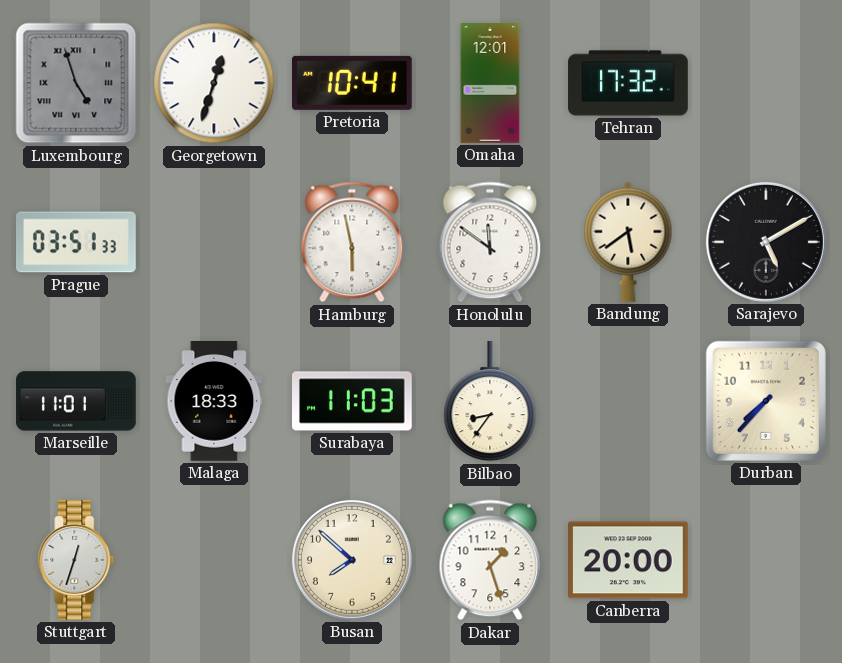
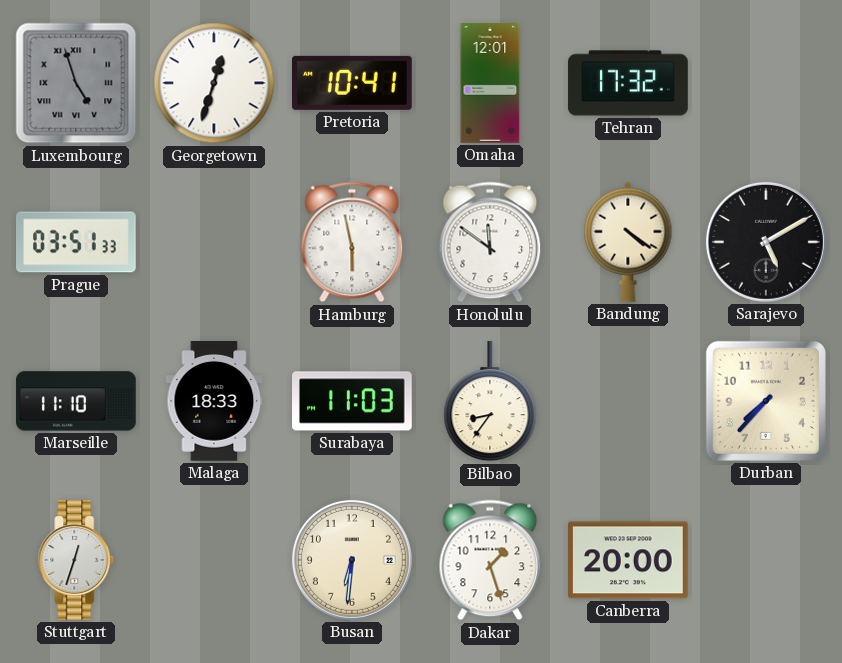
Bandung: 5:39 -> 4:21
Marseille: 11:01 -> 11:10
Busan: 7:52 -> 6:31
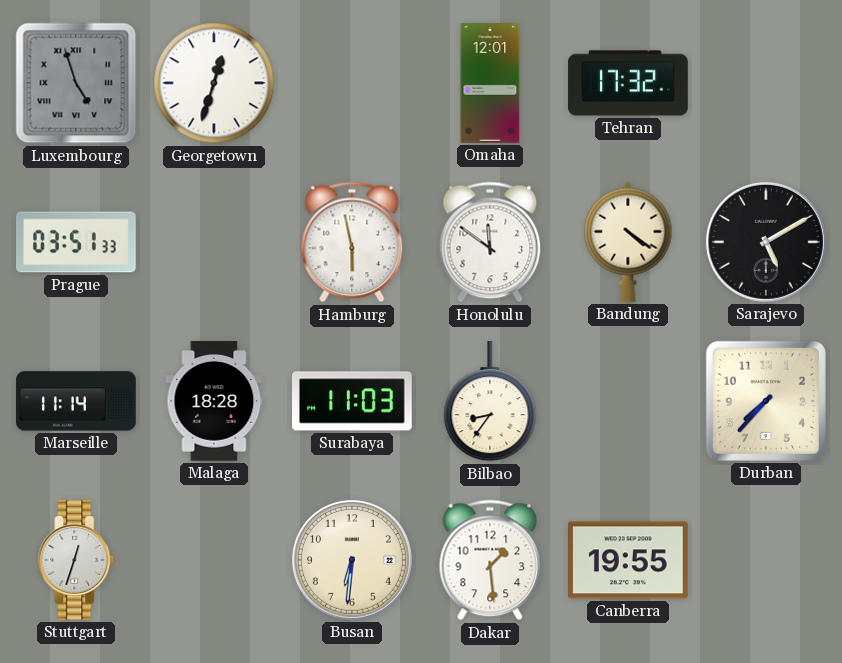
Pretoria: 10:41 -> none
Marseille: 11:10 -> 11:14
Malaga: 18:33 -> 18:28
Dakar: 1:27 -> 1:29
Canberra: 20:00 -> 19:55
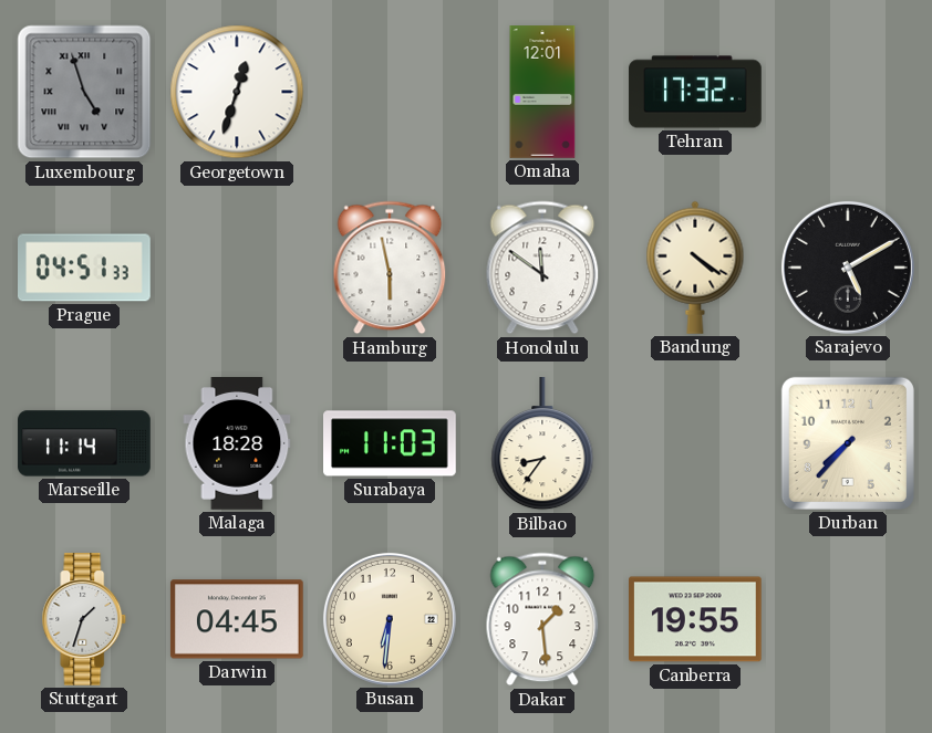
Prague: 03:51 -> 04:51
Stuttgart: 12:33 -> 1:33
Darwin: none -> 04:45
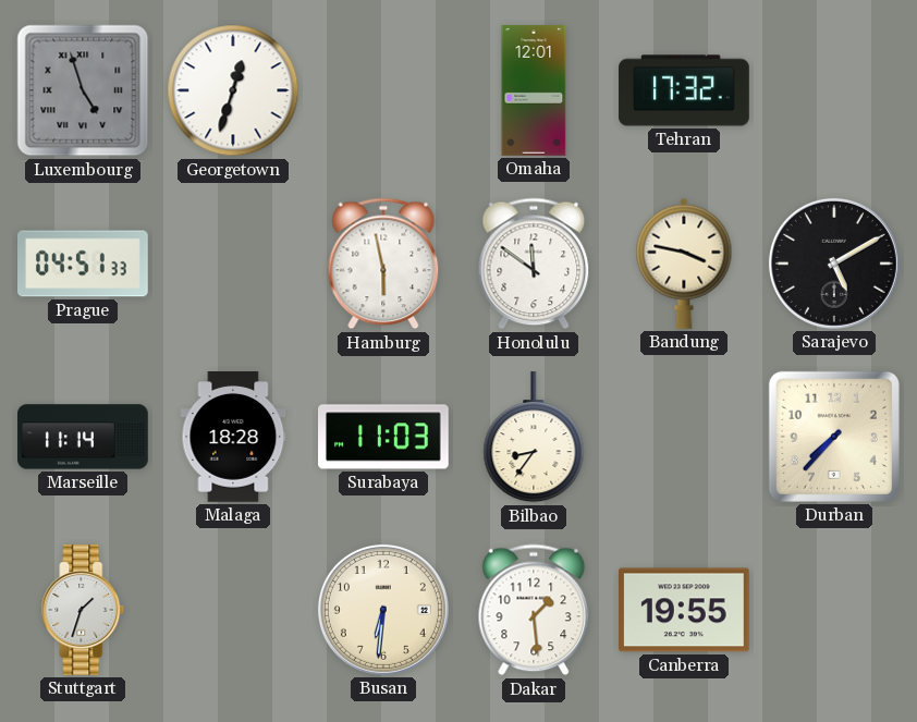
Bandung: 4:21 -> 3:47
Darwin: 04:45 -> none
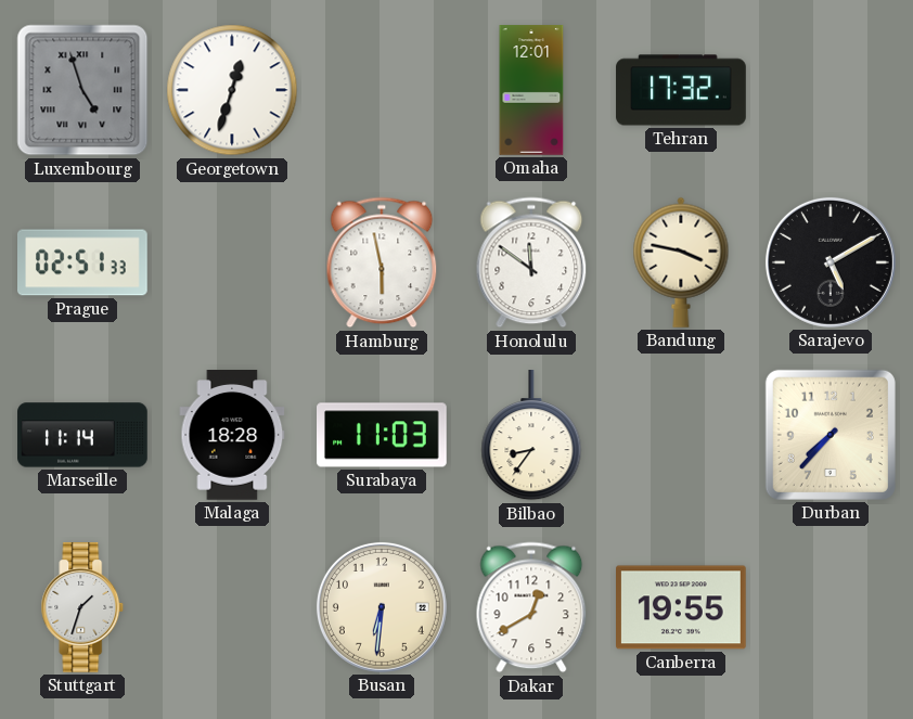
Prague: 04:51 -> 02:51
Dakar: 1:29 -> 12:40
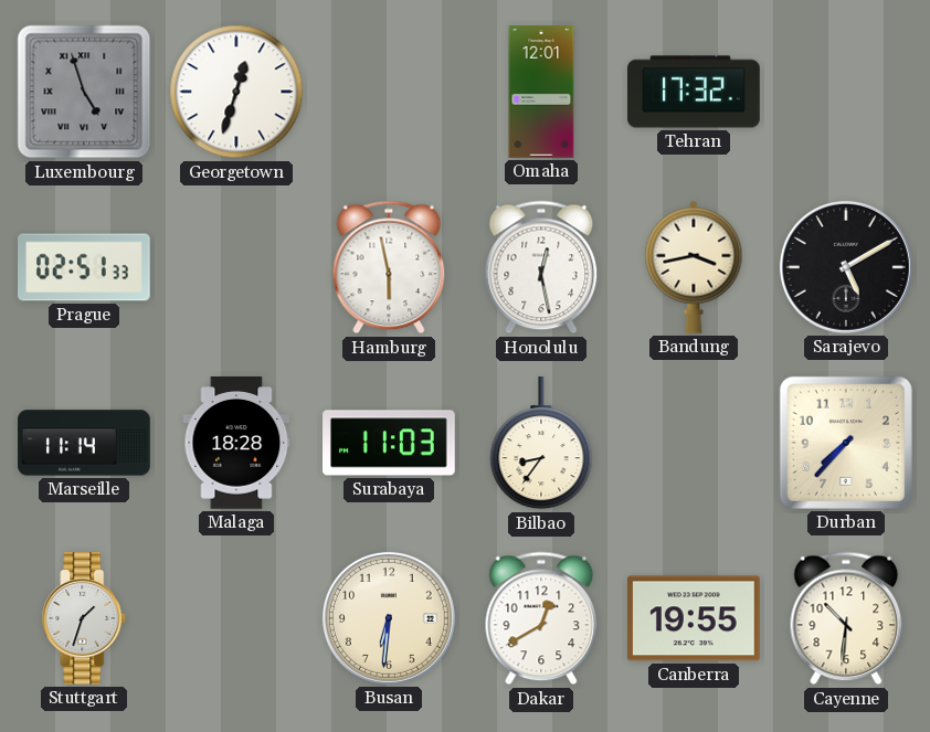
Honolulu: 11:51 -> 12:28
Bandung: 3:47 -> 3:43
Cayenne: none -> 10:31
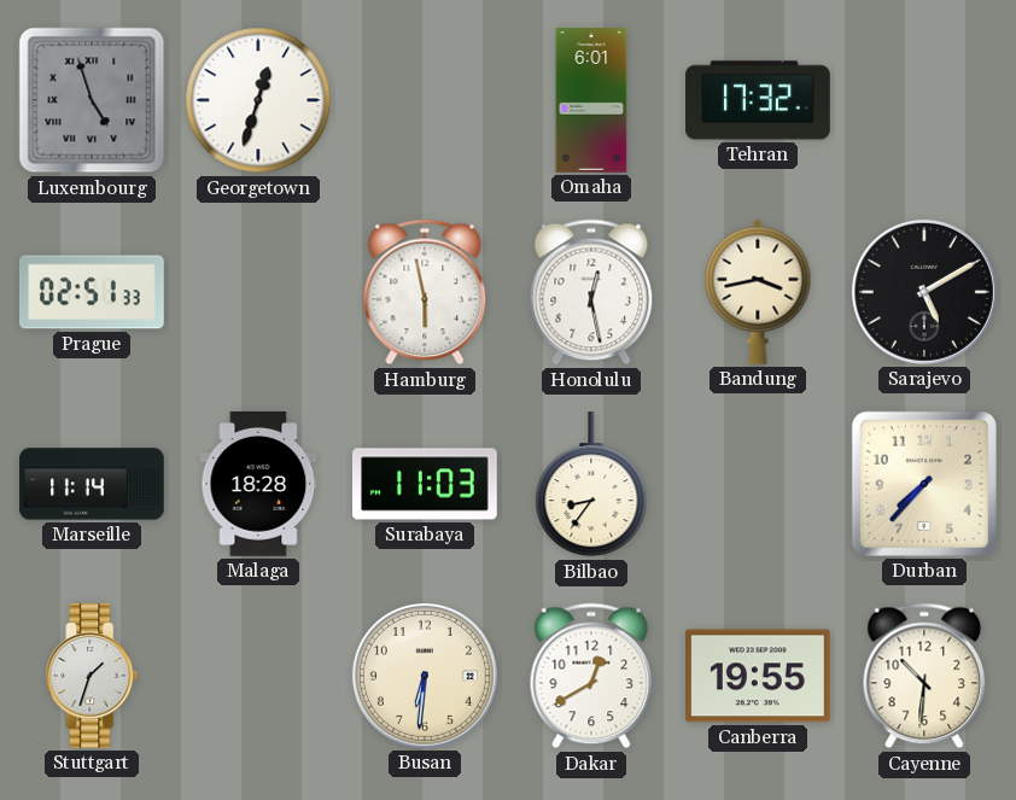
Omaha: 12:01 -> 6:01
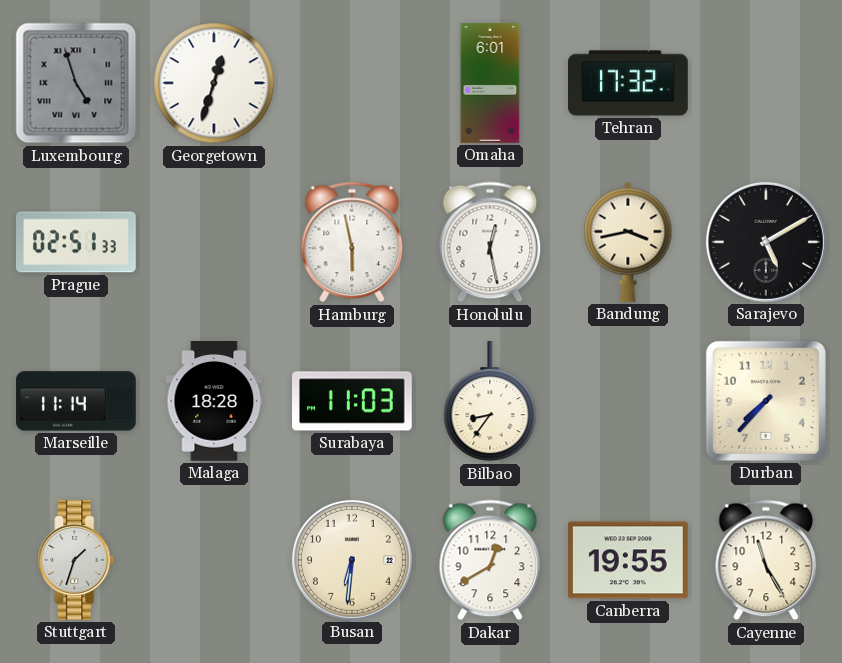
Cayenne: 10:31 -> 11:25
